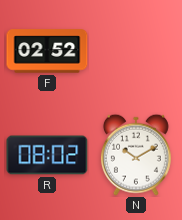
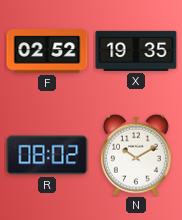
X: none -> 19:35
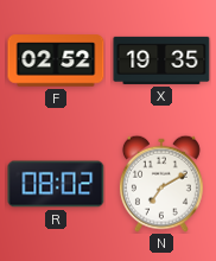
N: 10:10 -> 7:10
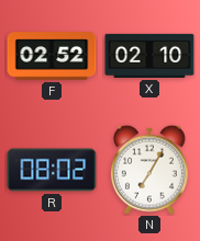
X: 19:35 -> 02:10
N: 7:10 -> 7:05
